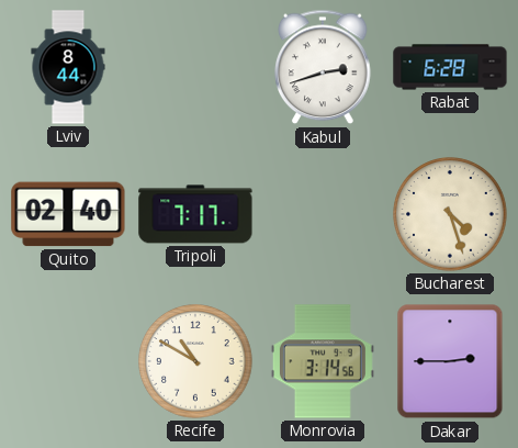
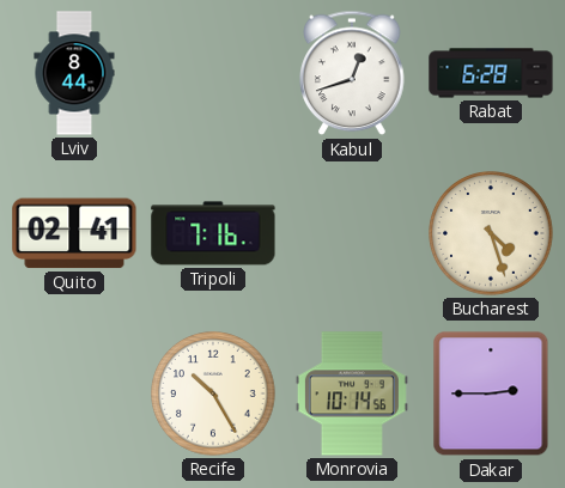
Kabul: 2:42 -> 12:42
Quito: 02:40 -> 02:41
Tripoli: 7:17 -> 7:16
Recife: 10:50 -> 10:25
Monrovia: 3:14 -> 10:14
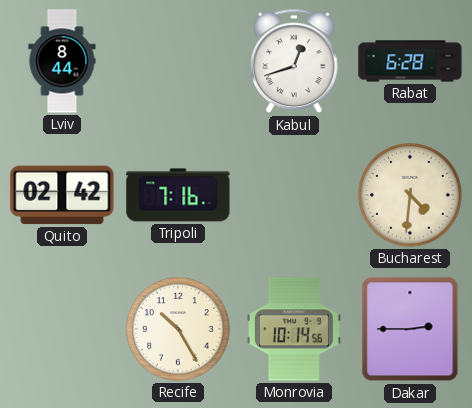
Quito: 02:41 -> 02:42
Bucharest: 4:27 -> 4:31
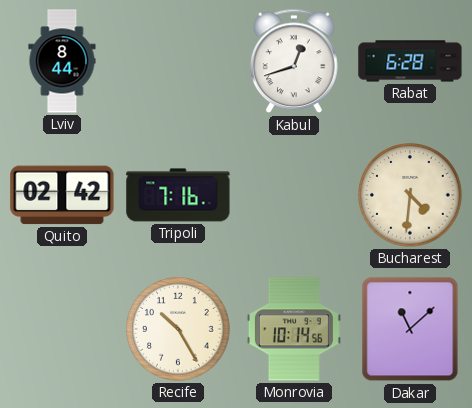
Dakar: 2:45 -> 11:08
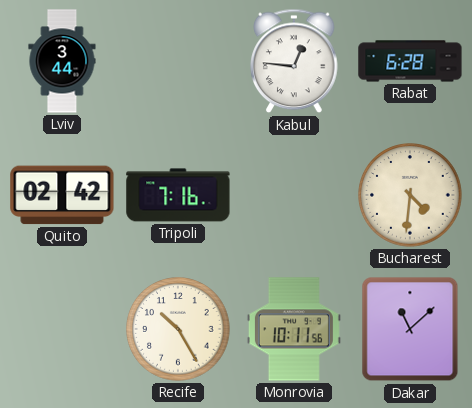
Lviv: 8:44 -> 3:44
Kabul: 12:42 -> 12:46
Monrovia: 10:14 -> 10:11
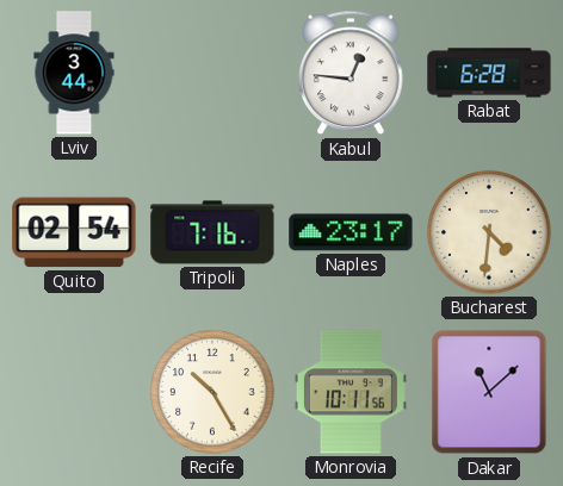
Quito: 02:42 -> 02:54
Naples: none -> 23:17
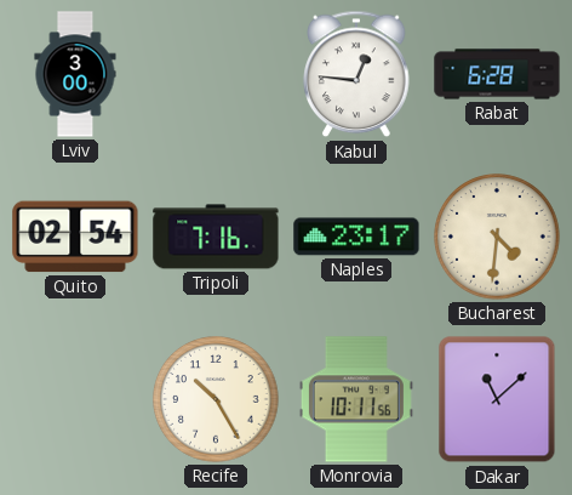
Lviv: 3:44 -> 3:00
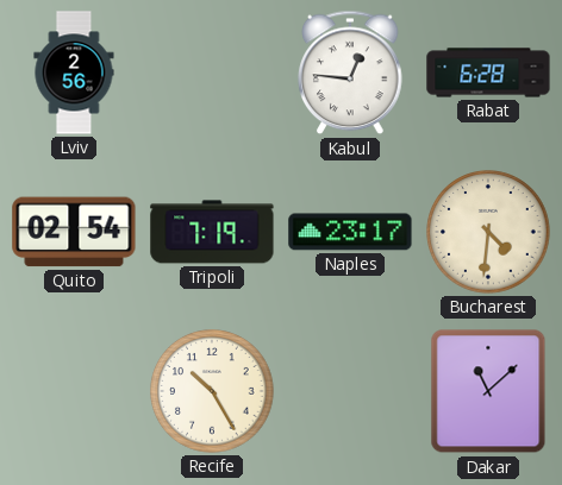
Lviv: 3:00 -> 2:56
Tripoli: 7:16 -> 7:19
Monrovia: 10:11 -> none
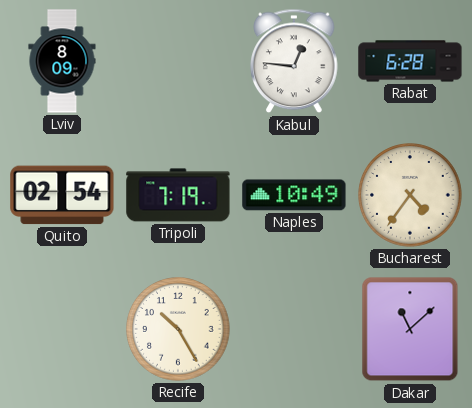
Lviv: 2:56 -> 8:09
Naples: 23:17 -> 10:49
Bucharest: 4:31 -> 4:36
